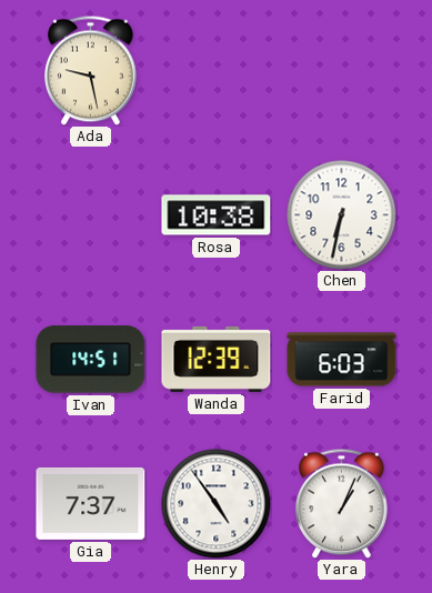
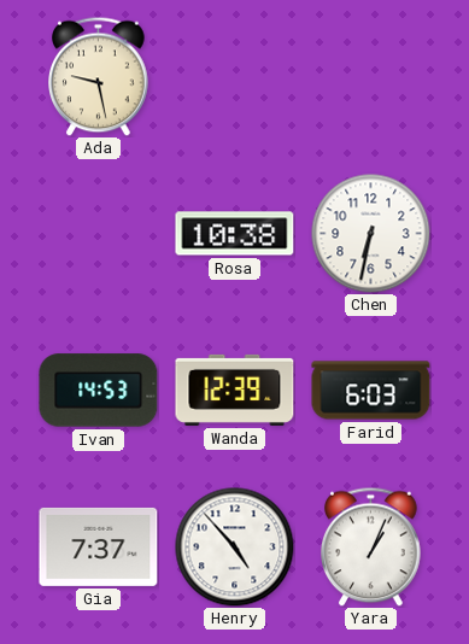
Ivan: 14:51 -> 14:53
Henry: 4:54 -> 4:53
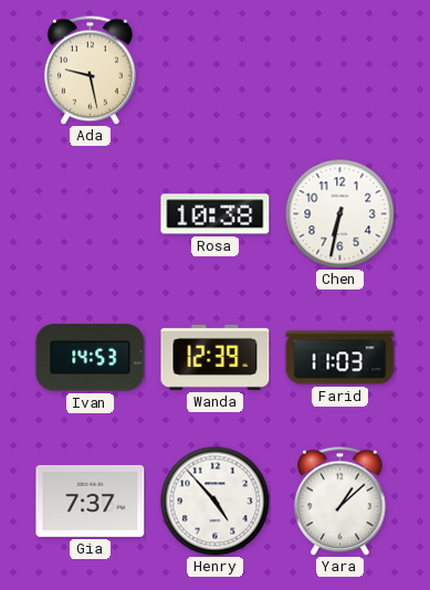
Farid: 6:03 -> 11:03
Yara: 1:04 -> 1:08
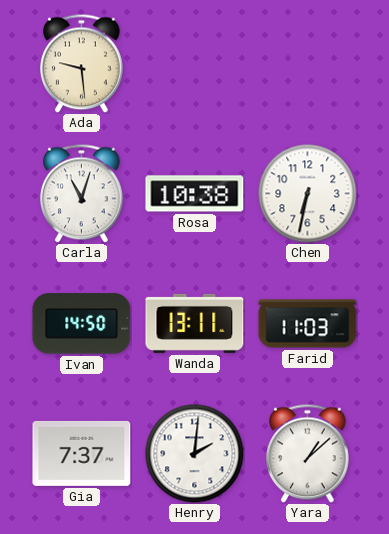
Ada: 9:28 -> 9:29
Carla: none -> 11:03
Ivan: 14:53 -> 14:50
Wanda: 12:39 -> 13:11
Henry: 4:53 -> 2:01
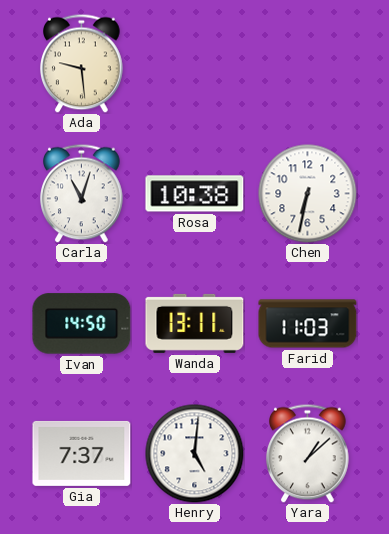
Henry: 2:01 -> 5:01
